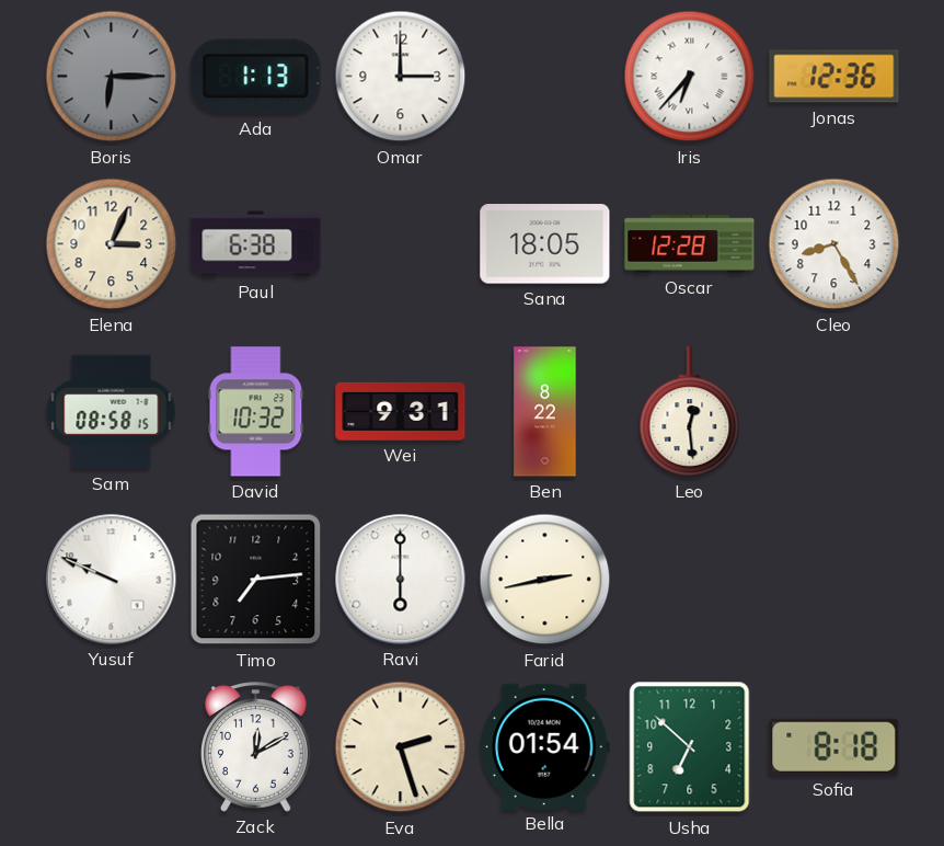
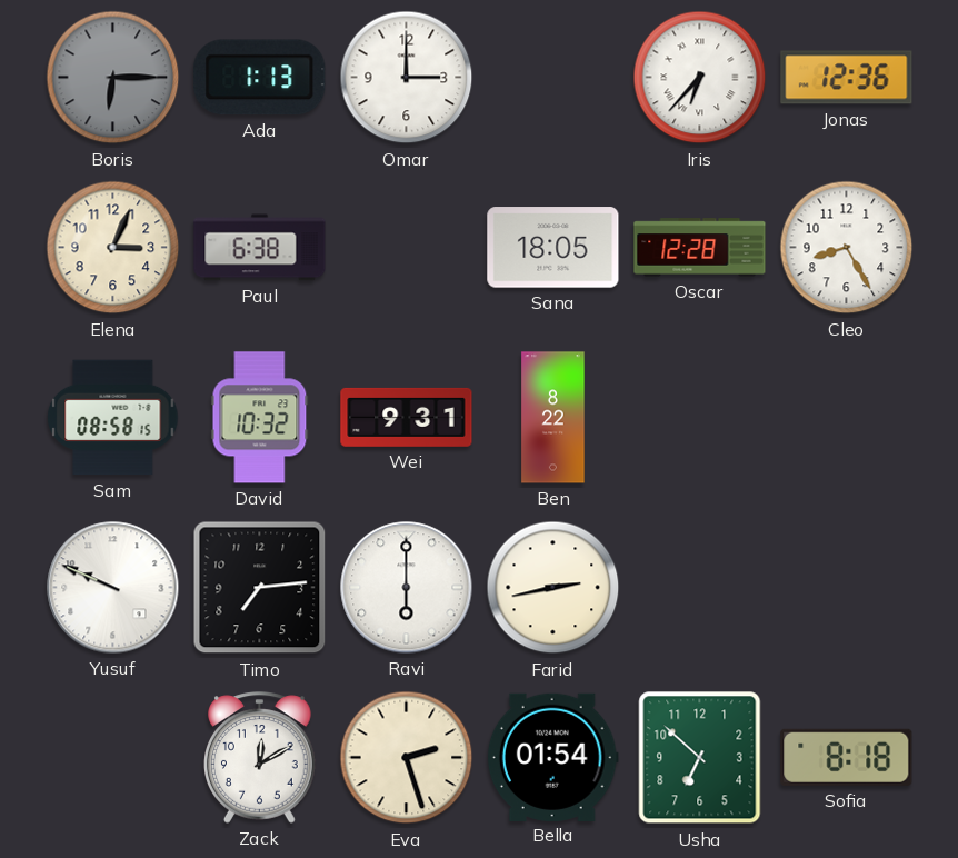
Leo: 12:29 -> none
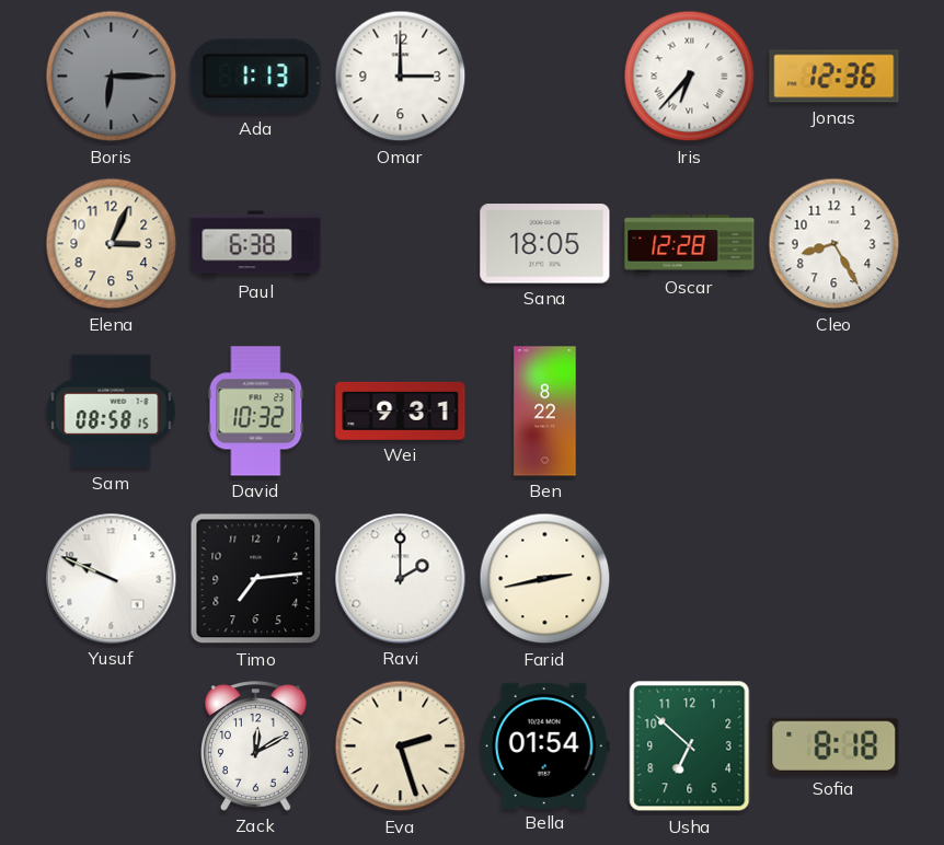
Ravi: 6:00 -> 2:00
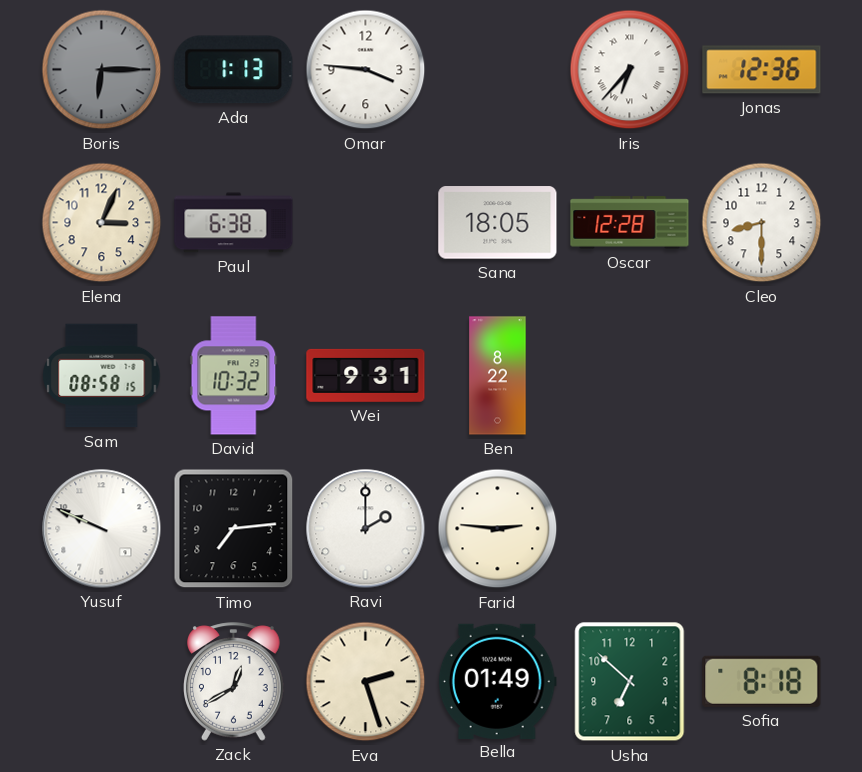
Omar: 3:00 -> 3:46
Cleo: 8:25 -> 8:30
Farid: 2:43 -> 2:46
Zack: 12:10 -> 12:40
Bella: 01:54 -> 01:49
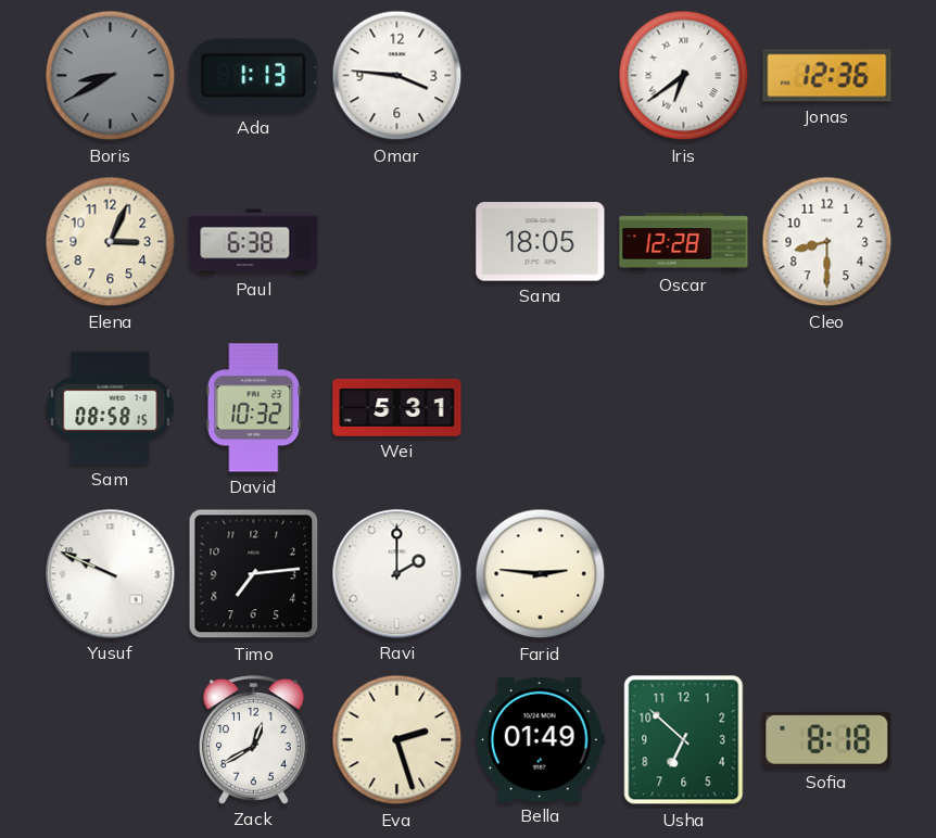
Boris: 6:15 -> 8:40
Iris: 6:37 -> 6:39
Wei: 9:31 -> 5:31
Ben: 8:22 -> none
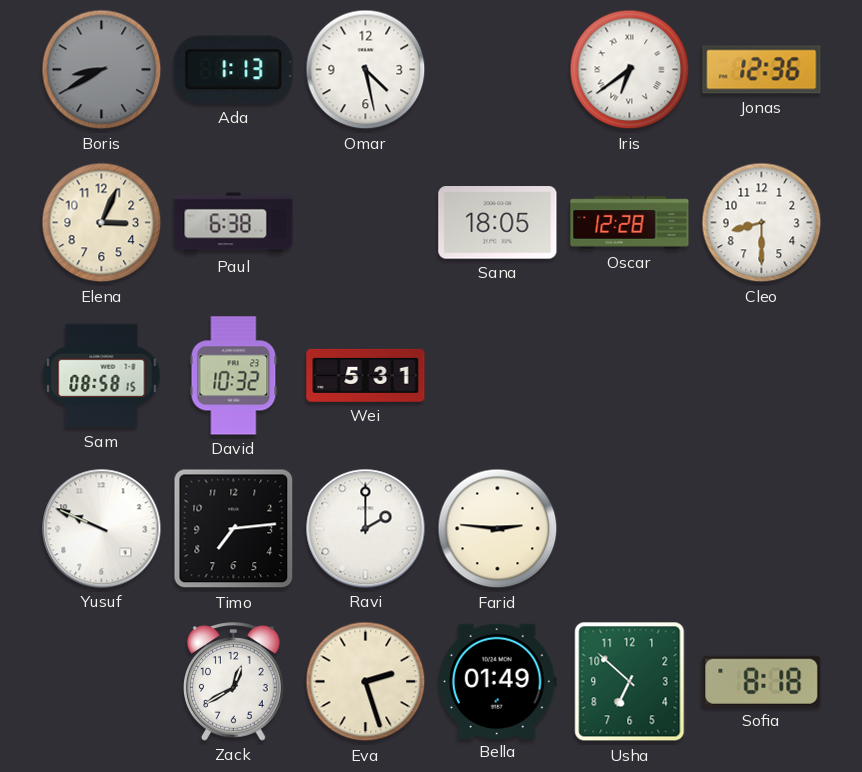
Omar: 3:46 -> 4:28
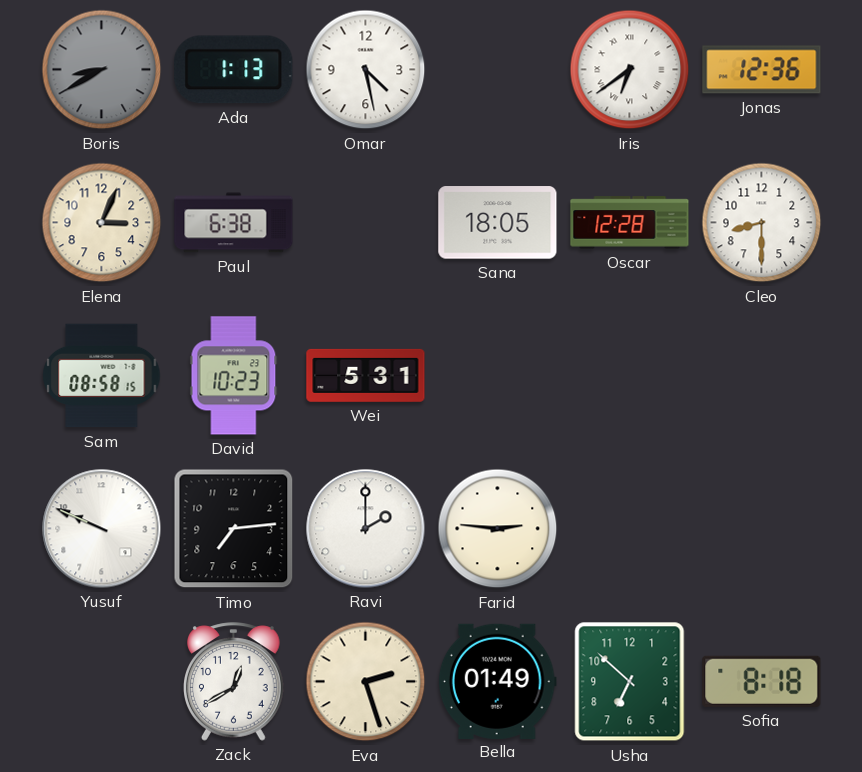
David: 10:32 -> 10:23
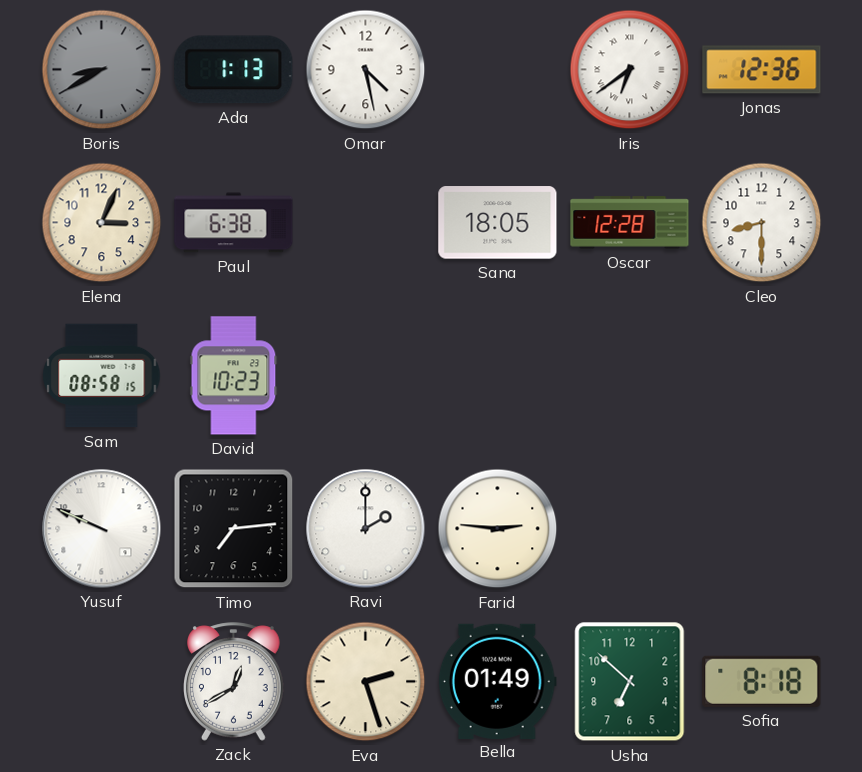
Wei: 5:31 -> none
